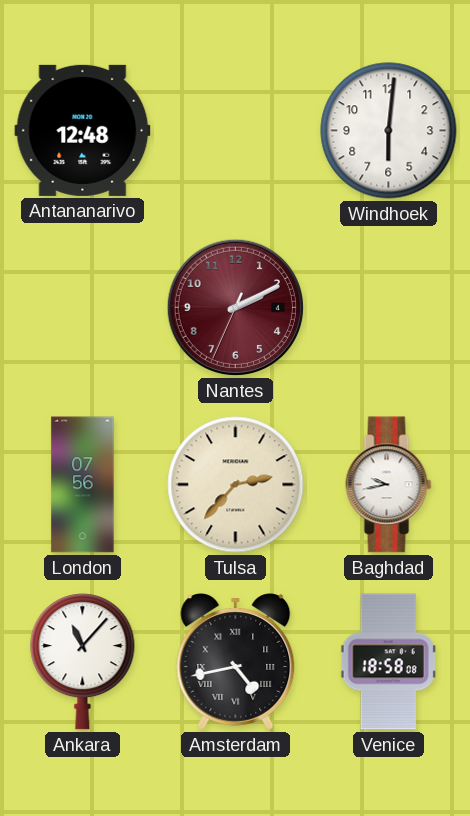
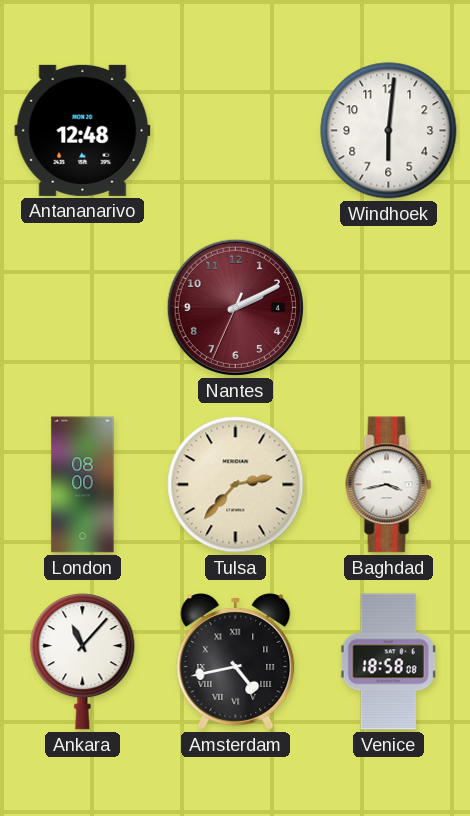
London: 07:56 -> 08:00
Baghdad: 9:43 -> 3:43
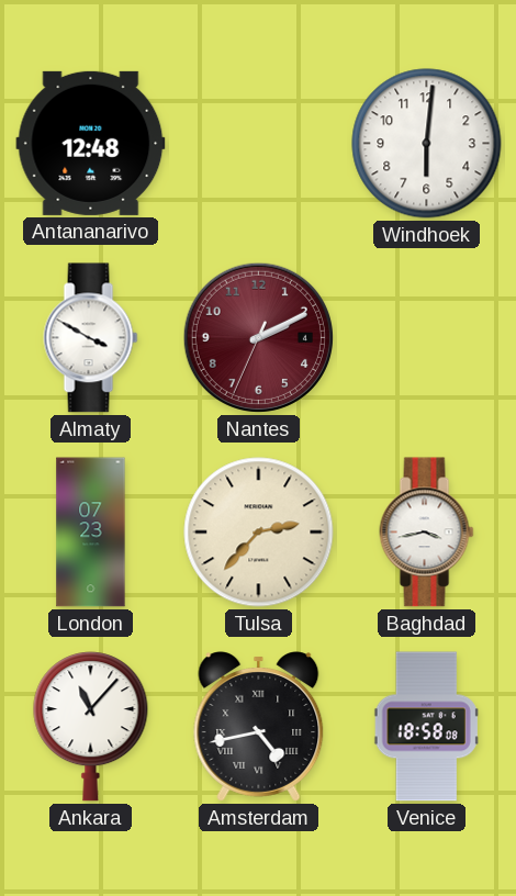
Almaty: none -> 3:50
London: 08:00 -> 07:23
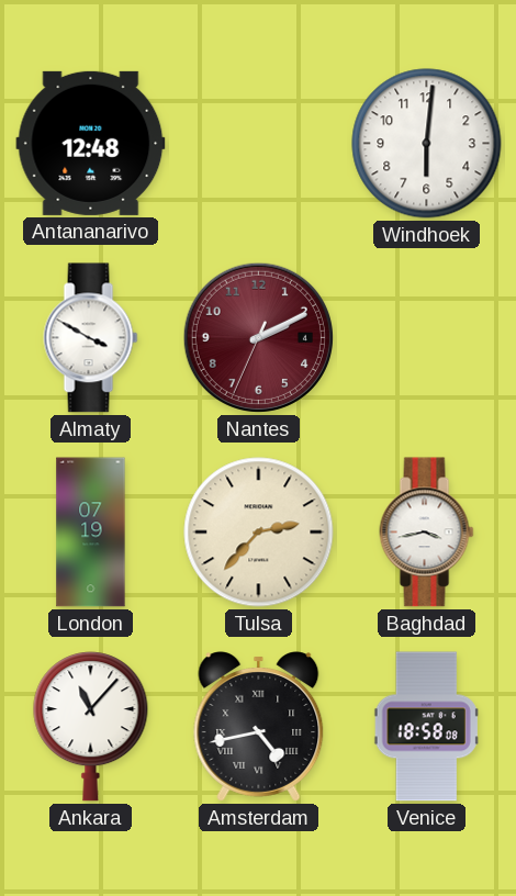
London: 07:23 -> 07:19
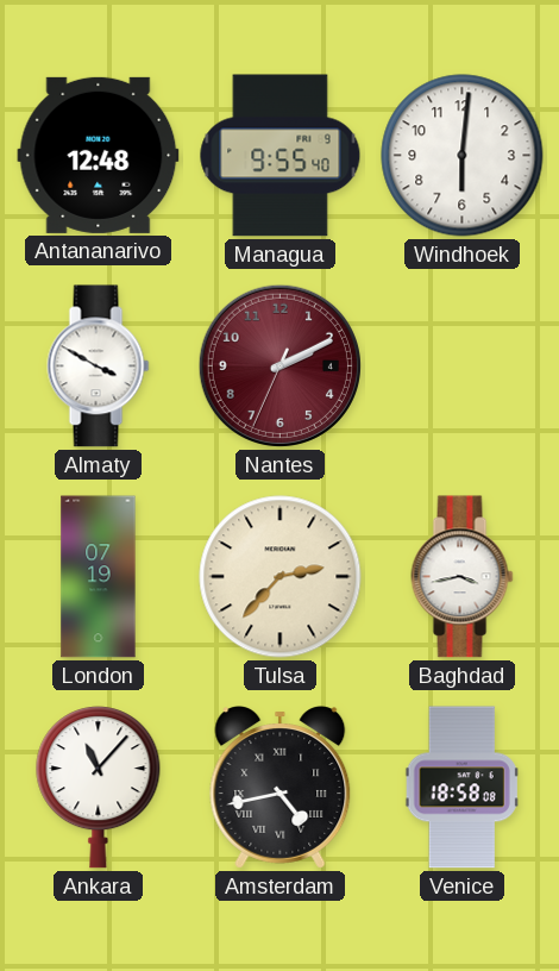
Managua: none -> 9:55
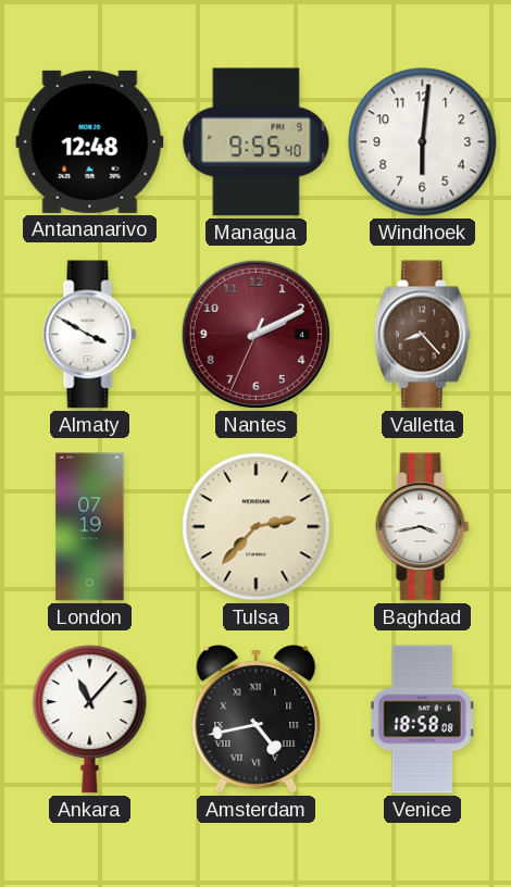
Valletta: none -> 8:23
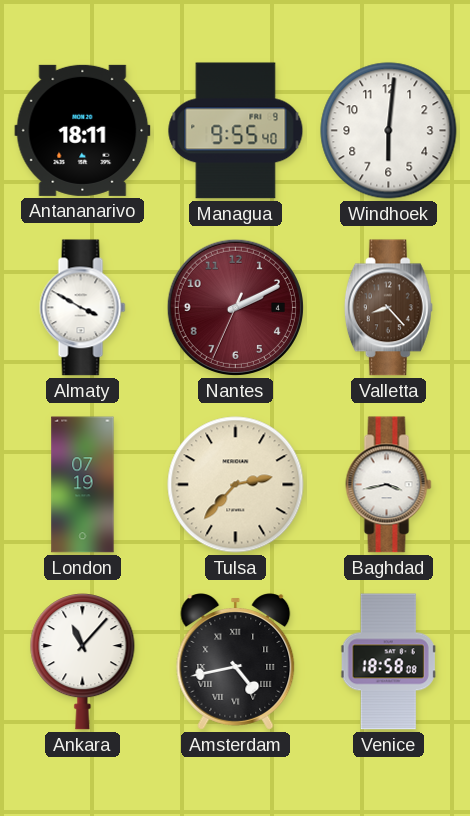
Antananarivo: 12:48 -> 18:11
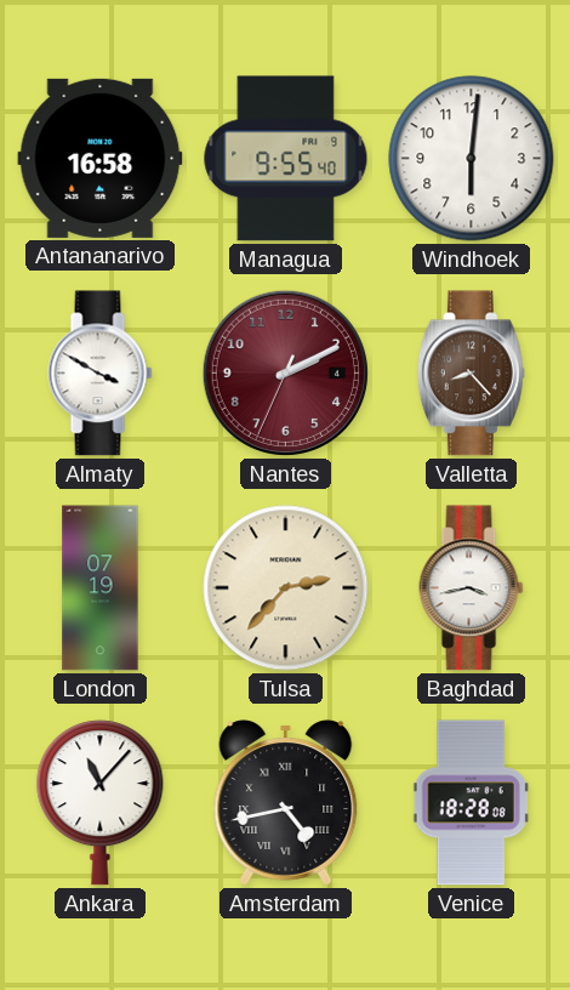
Antananarivo: 18:11 -> 16:58
Venice: 18:58 -> 18:28
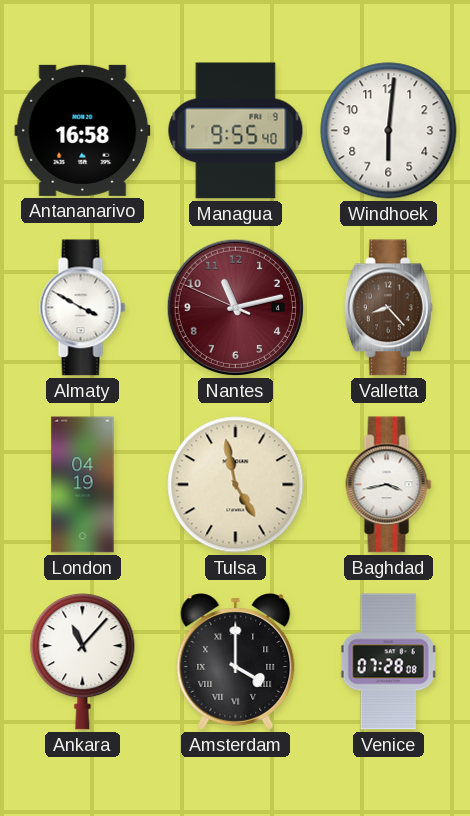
Nantes: 2:10 -> 11:12
London: 07:19 -> 04:19
Tulsa: 2:37 -> 4:58
Amsterdam: 4:43 -> 4:00
Venice: 18:28 -> 07:28
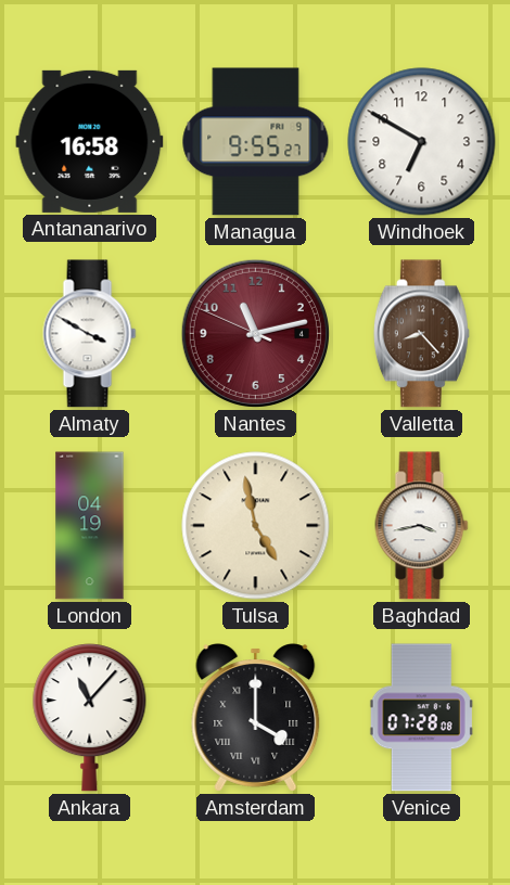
Managua: 9:55:40 -> 9:55:27
Windhoek: 6:01 -> 6:50
